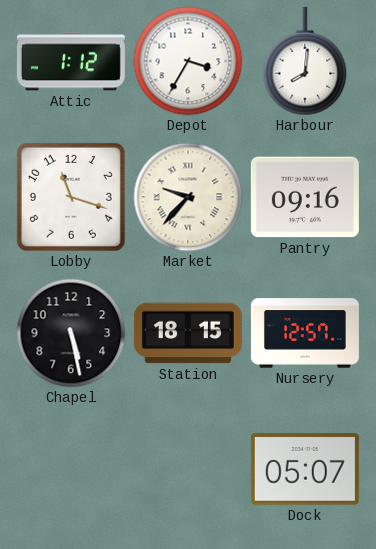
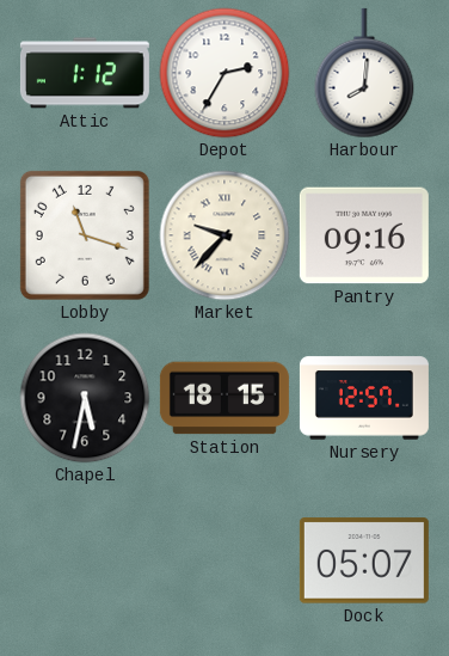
Depot: 3:35 -> 2:35
Chapel: 5:28 -> 5:32
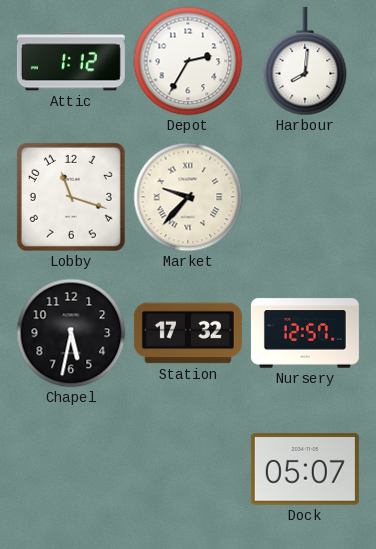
Pantry: 09:16 -> none
Station: 18:15 -> 17:32
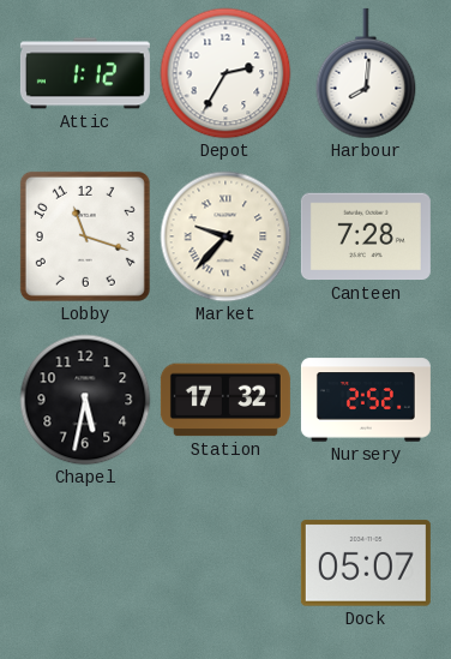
Canteen: none -> 7:28
Nursery: 12:57 -> 2:52
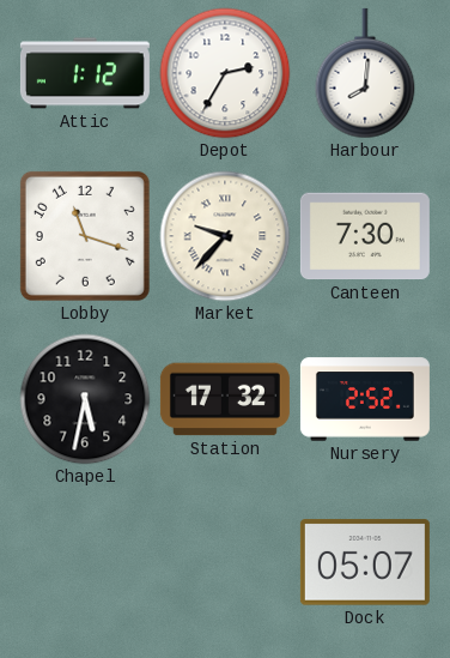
Canteen: 7:28 -> 7:30
